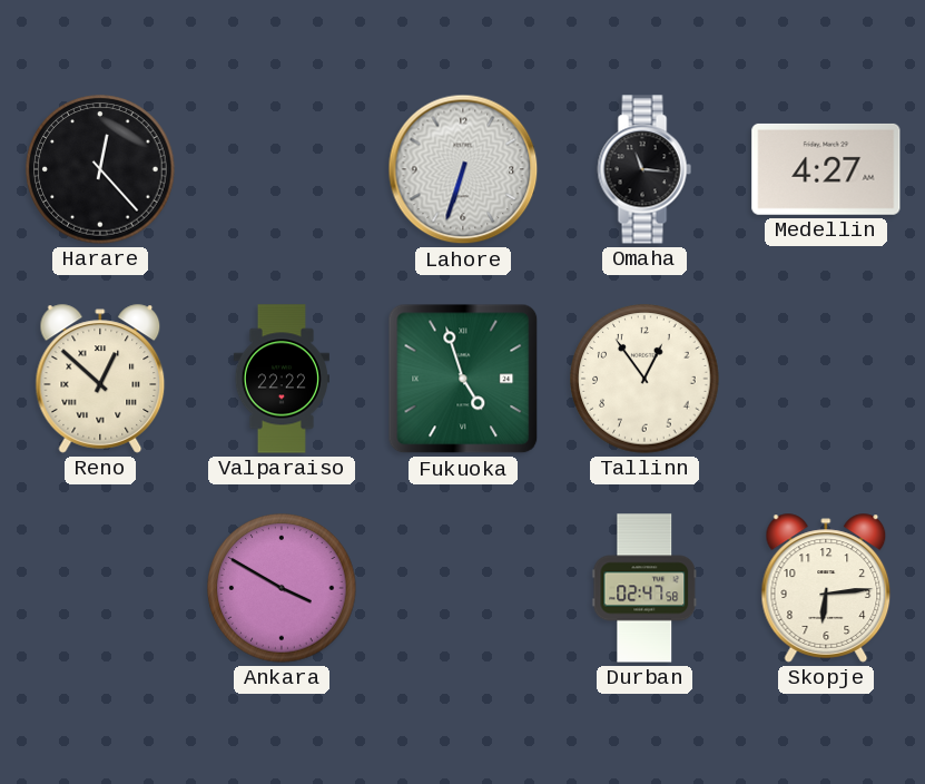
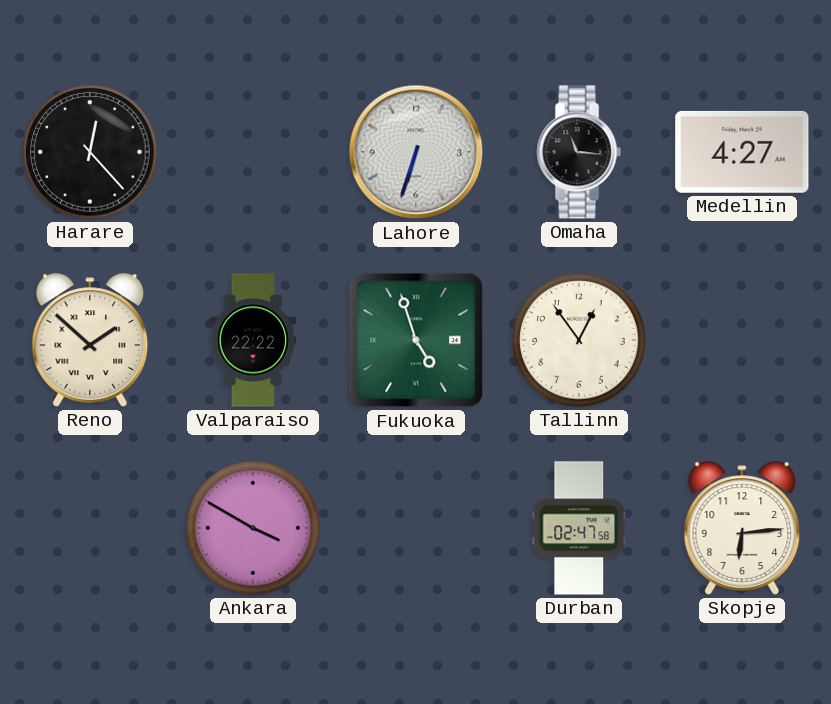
Reno: 12:52 -> 1:52
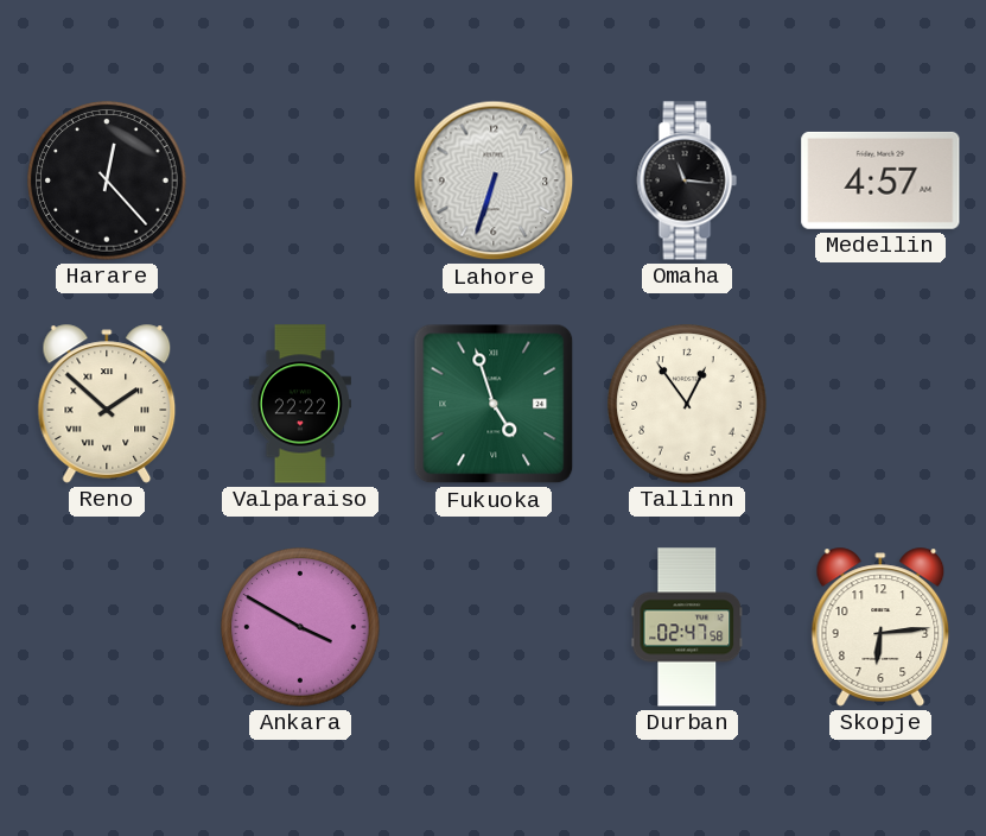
Medellin: 4:27 -> 4:57
